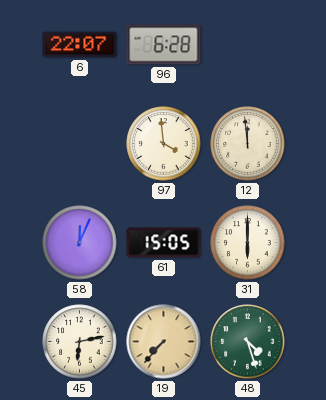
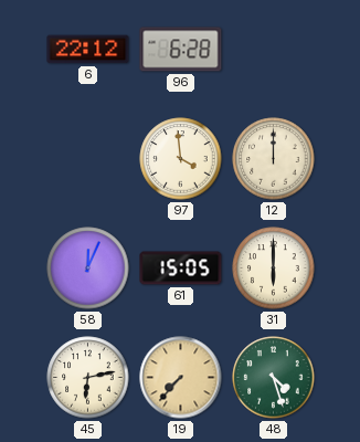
6: 22:07 -> 22:12
12: 11:59 -> 12:00
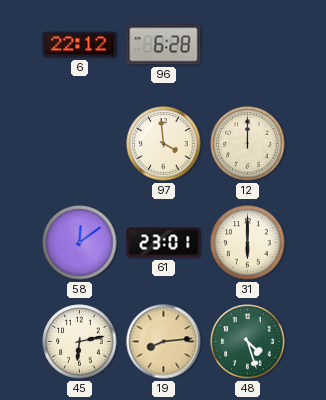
58: 12:04 -> 12:09
61: 15:05 -> 23:01
19: 7:37 -> 8:14
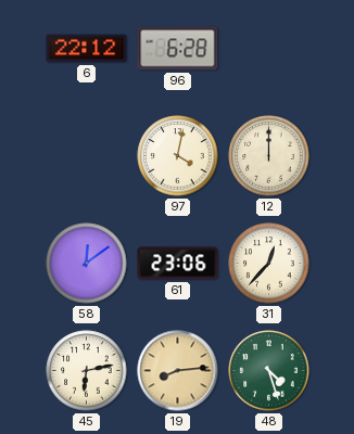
97: 3:59 -> 4:02
61: 23:01 -> 23:06
31: 6:00 -> 12:37
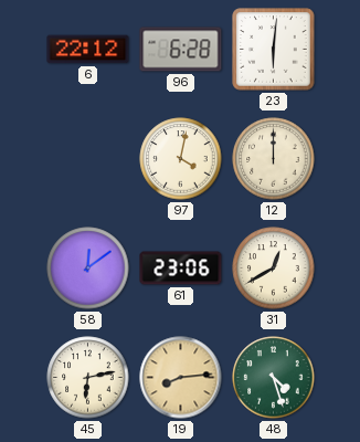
23: none -> 6:01
31: 12:37 -> 12:40
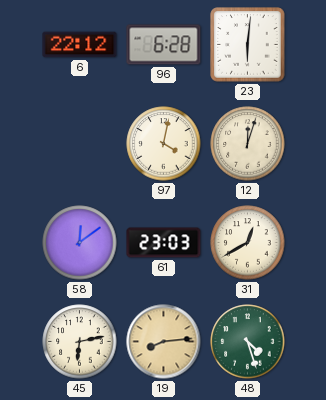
12: 12:00 -> 12:03
61: 23:06 -> 23:03
